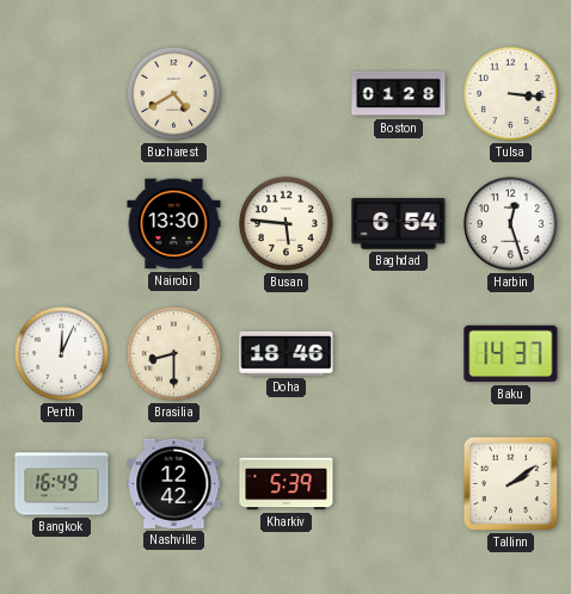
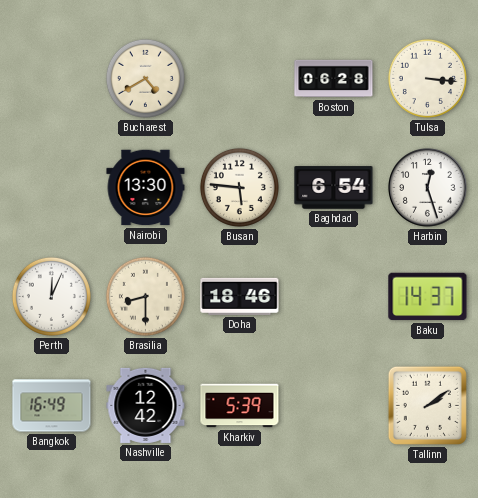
Boston: 01:28 -> 06:28
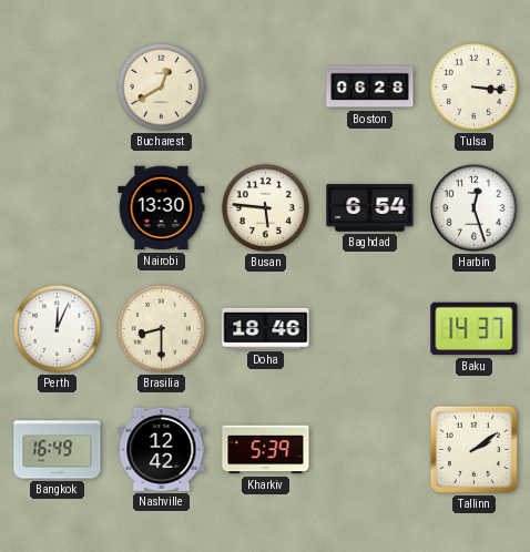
Bucharest: 4:40 -> 12:40
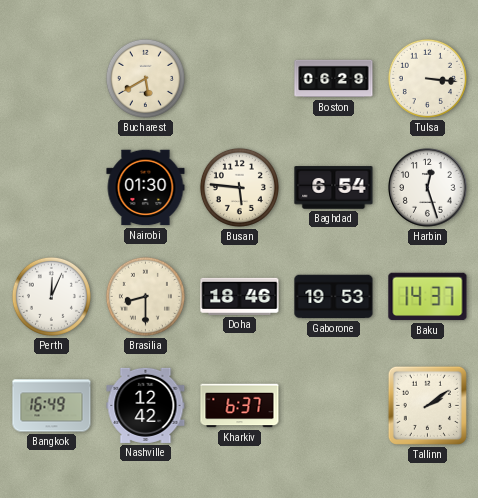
Bucharest: 12:40 -> 5:40
Boston: 06:28 -> 06:29
Nairobi: 13:30 -> 01:30
Gaborone: none -> 19:53
Kharkiv: 5:39 -> 6:37
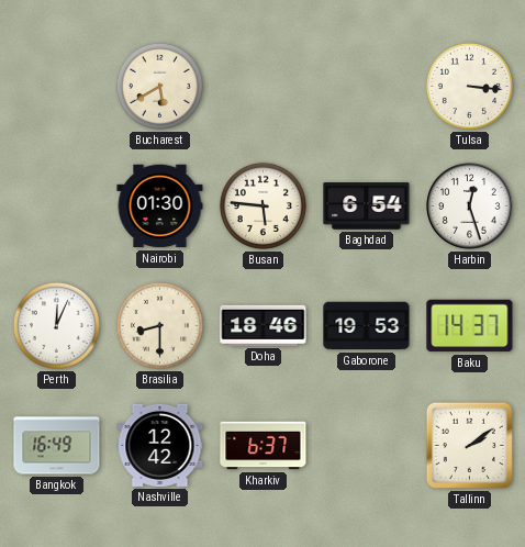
Boston: 06:29 -> none
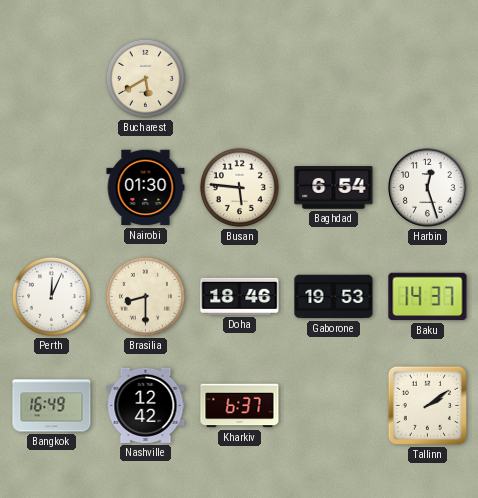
Tulsa: 3:16 -> none
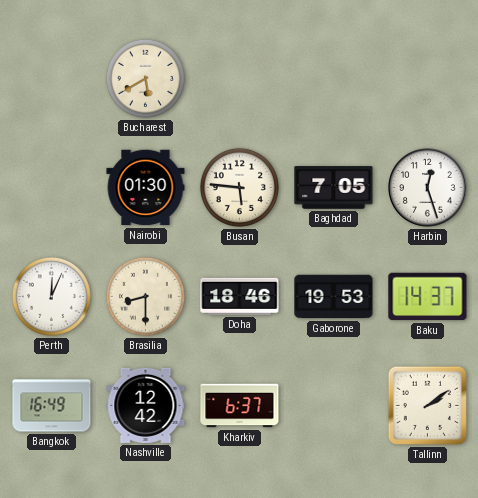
Baghdad: 6:54 -> 7:05
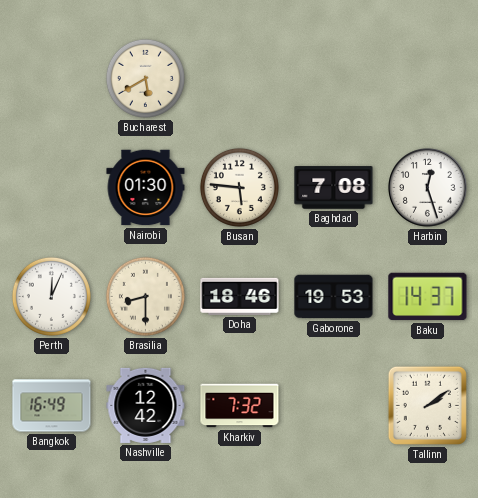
Baghdad: 7:05 -> 7:08
Kharkiv: 6:37 -> 7:32
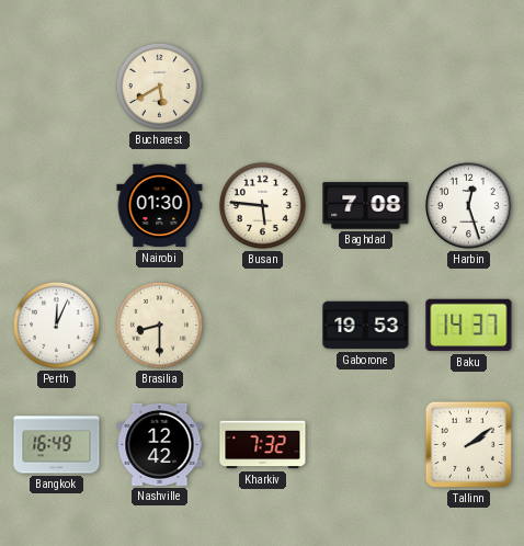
Doha: 18:46 -> none
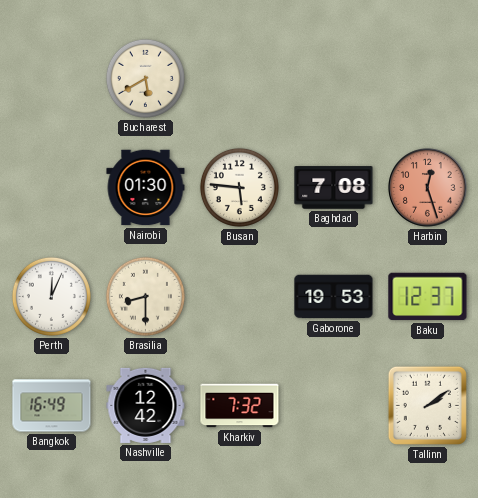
Harbin dial: white -> salmon
Baku: 14:37 -> 12:37
